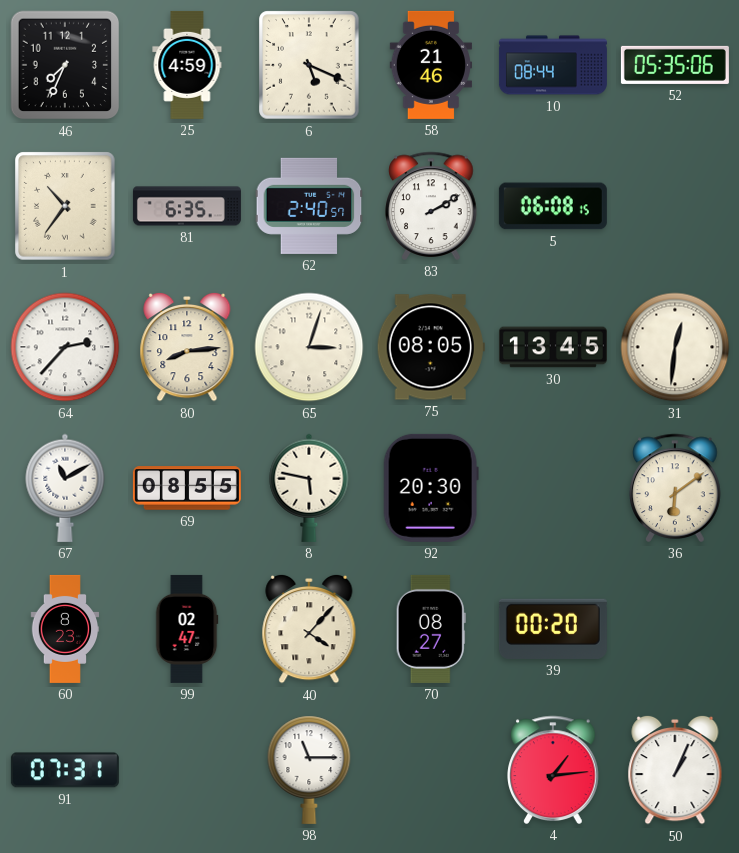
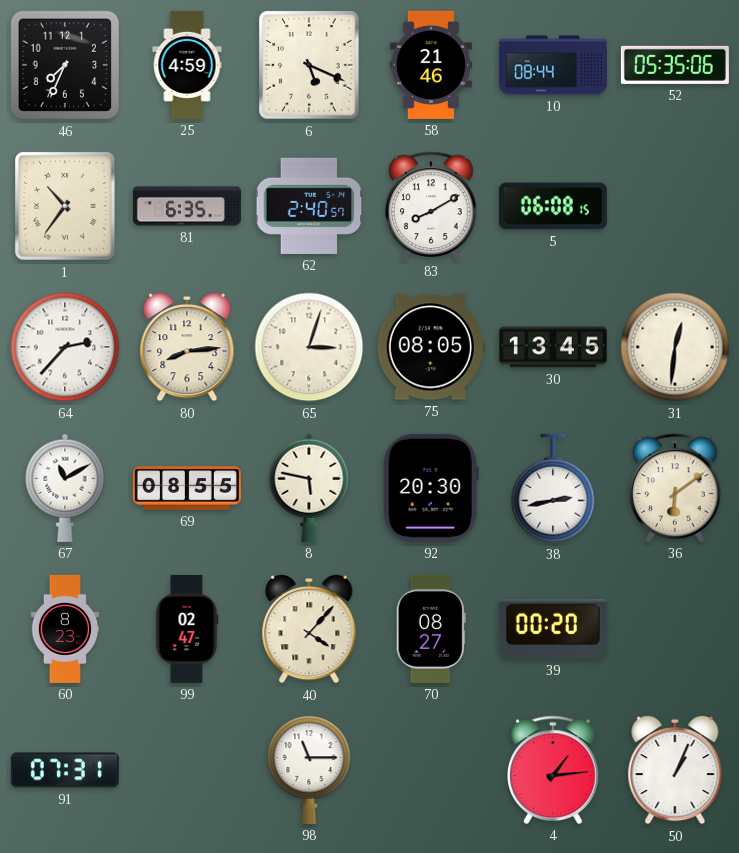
83: 2:10 -> 8:10
38: none -> 2:43
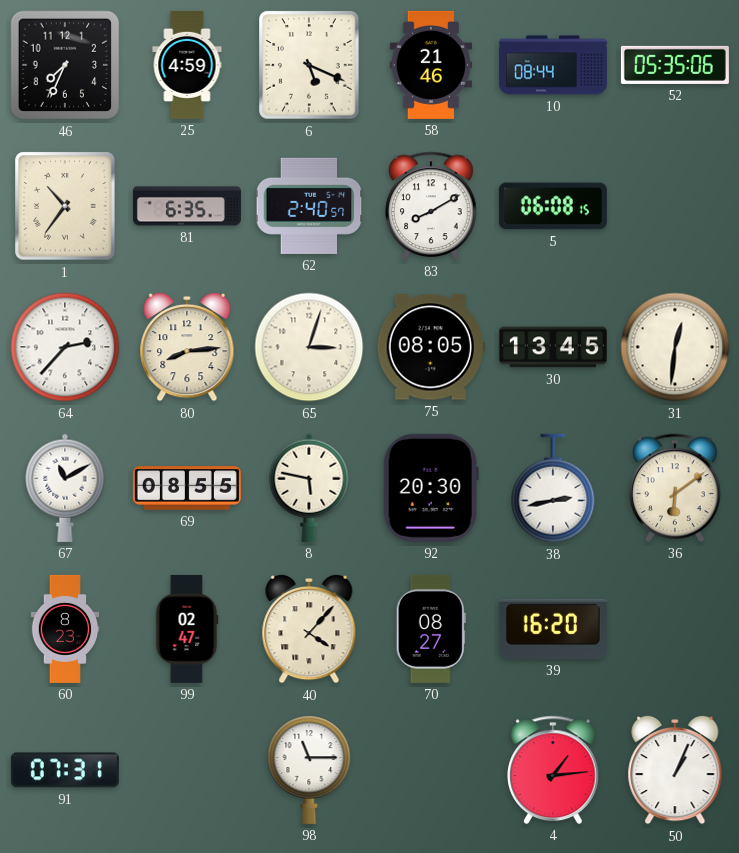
39: 00:20 -> 16:20
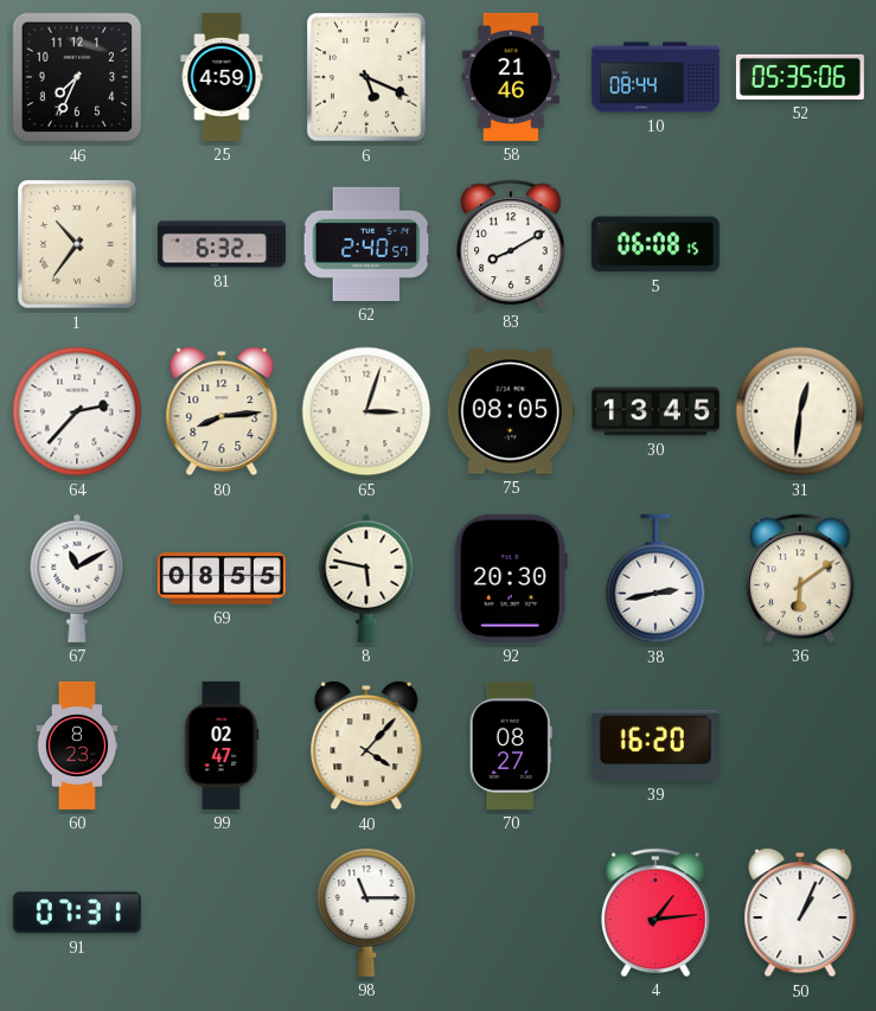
81: 6:35 -> 6:32
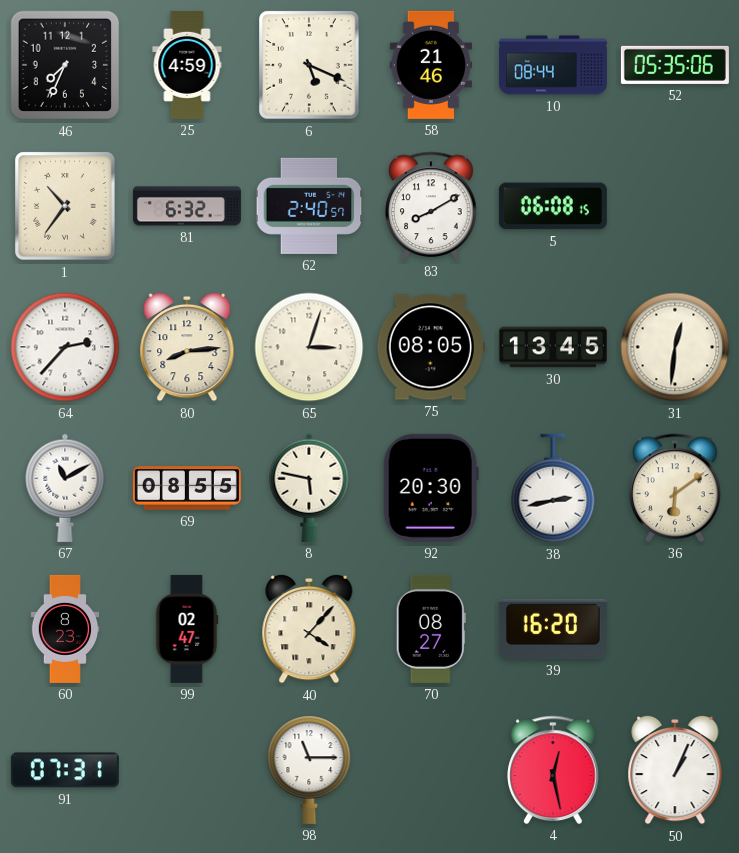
4: 1:14 -> 12:28
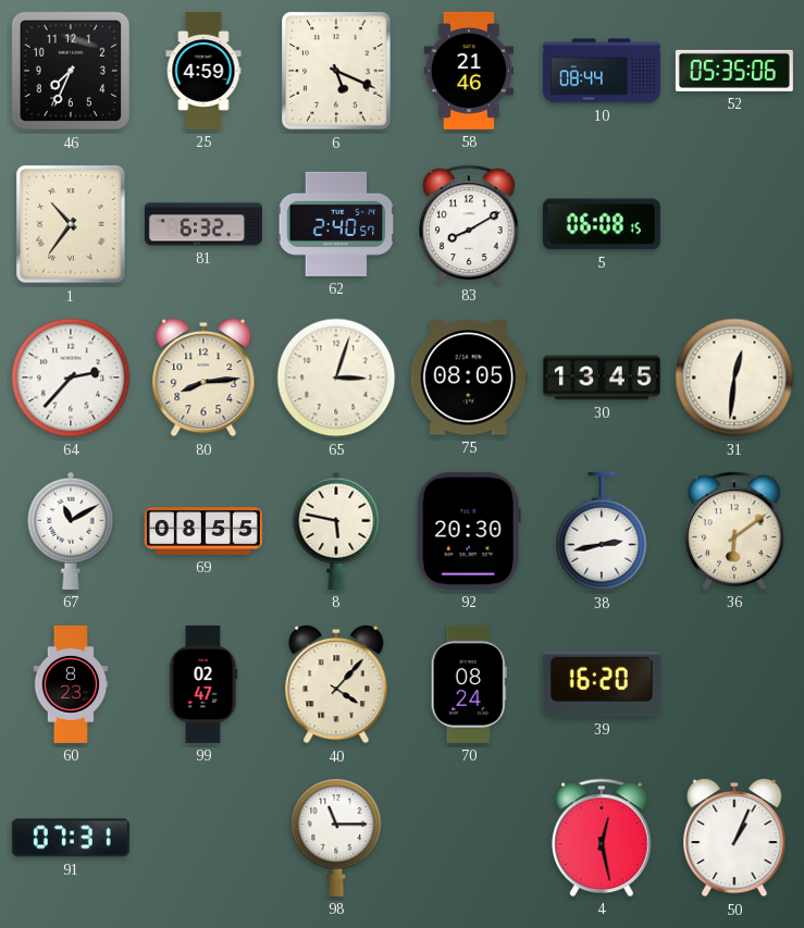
70: 08:27 -> 08:24
